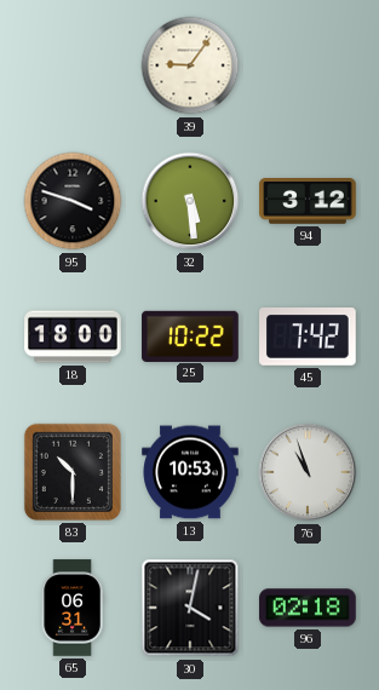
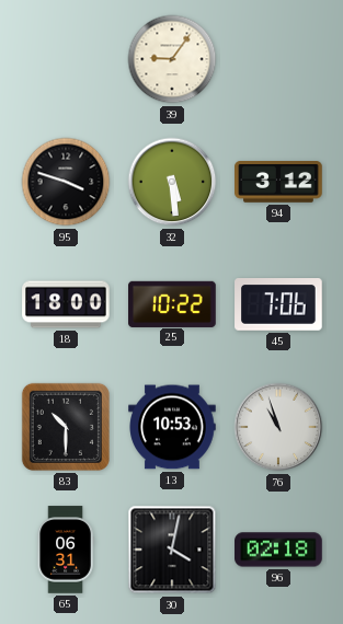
45: 7:42 -> 7:06
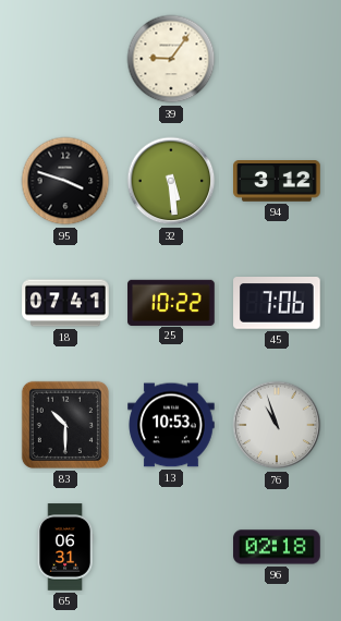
18: 18:00 -> 07:41
30: 4:02 -> none
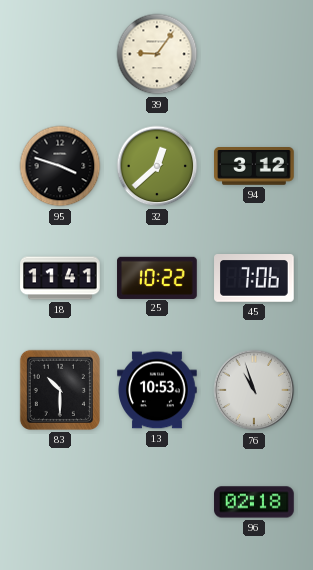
32: 5:29 -> 12:38
18: 07:41 -> 11:41
65: 06:31 -> none
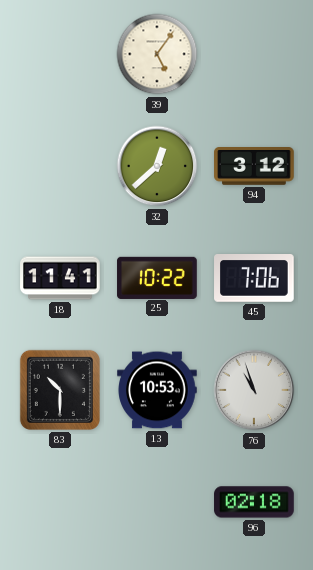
39: 9:06 -> 5:06
95: 3:48 -> none
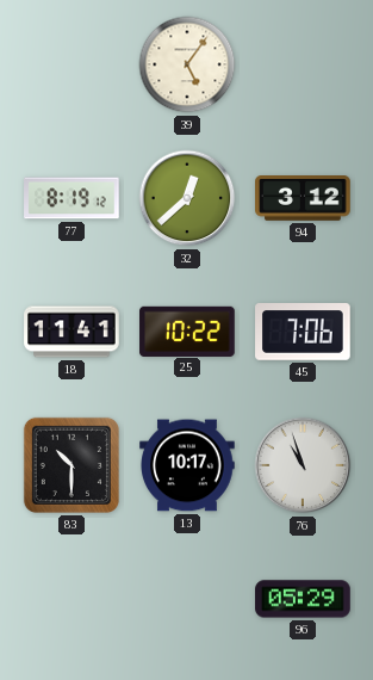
77: none -> 8:19
13: 10:53 -> 10:17
96: 02:18 -> 05:29
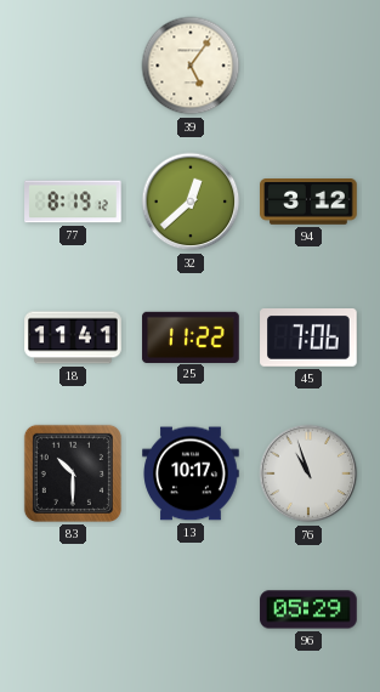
25: 10:22 -> 11:22
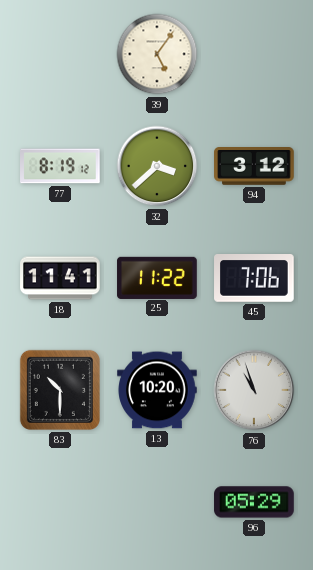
32: 12:38 -> 3:38
13: 10:17 -> 10:20
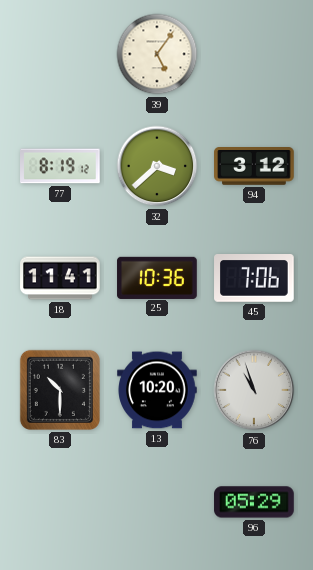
25: 11:22 -> 10:36
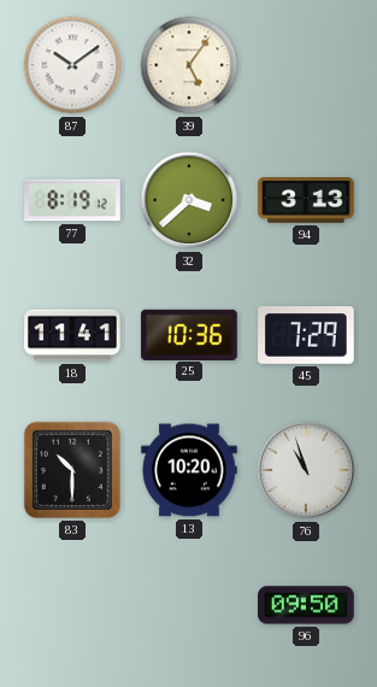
87: none -> 10:09
94: 3:12 -> 3:13
45: 7:06 -> 7:29
96: 05:29 -> 09:50
